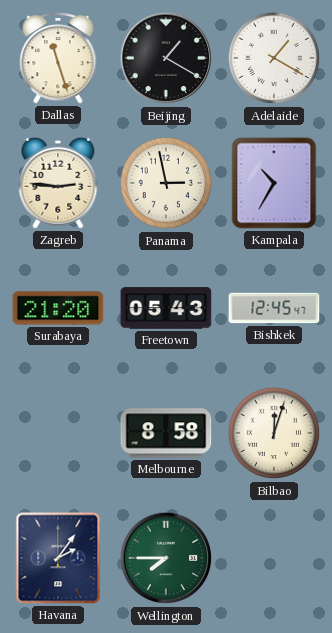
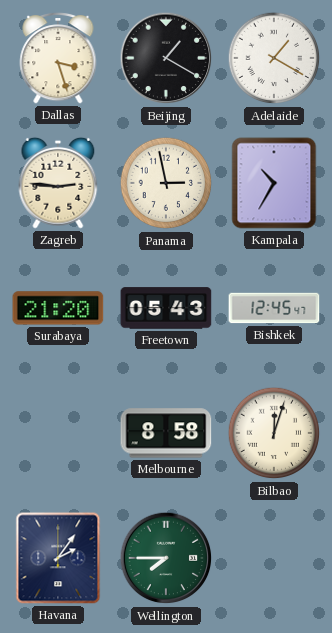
Dallas: 11:27 -> 3:27
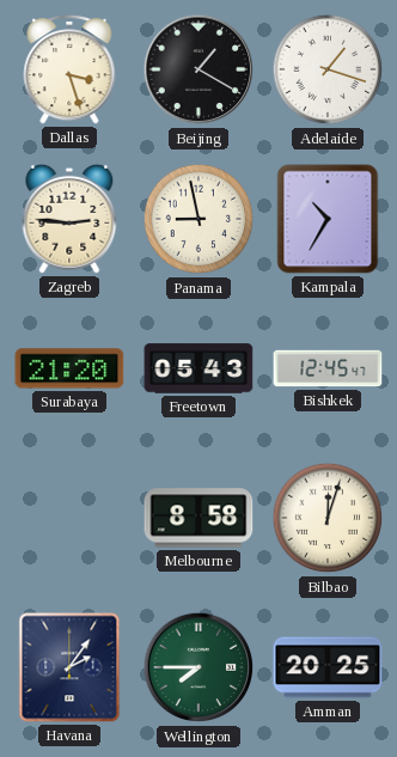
Adelaide: 1:20 -> 1:18
Panama: 2:58 -> 8:58
Amman: none -> 20:25
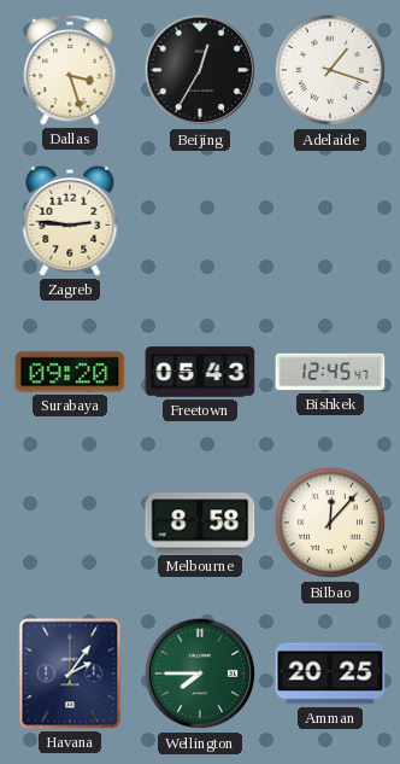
Beijing: 1:20 -> 12:35
Panama: 8:58 -> none
Kampala: 10:35 -> none
Surabaya: 21:20 -> 09:20
Bilbao: 12:03 -> 12:07
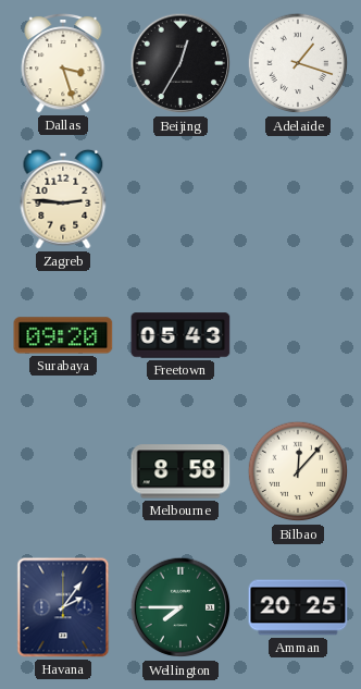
Bishkek: 12:45 -> none
